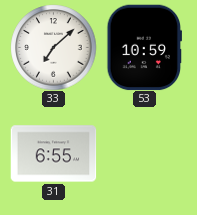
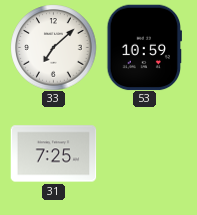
31: 6:55 -> 7:25
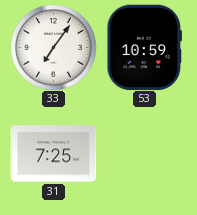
33: 7:08 -> 7:06
